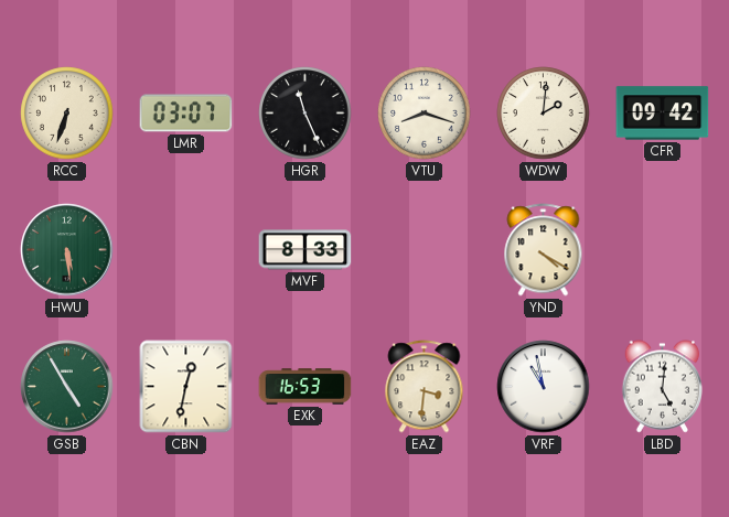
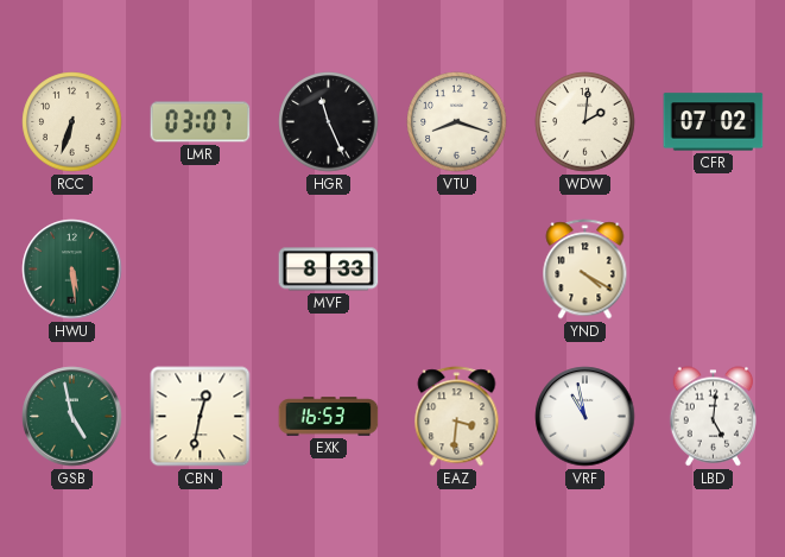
CFR: 09:42 -> 07:02
GSB: 4:55 -> 4:58
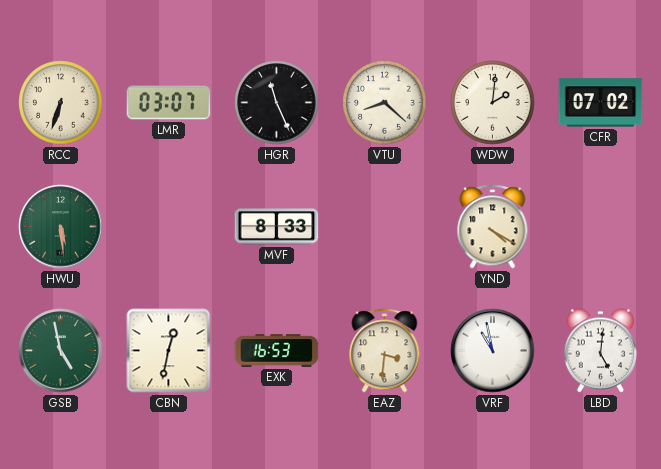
VTU: 8:18 -> 8:22
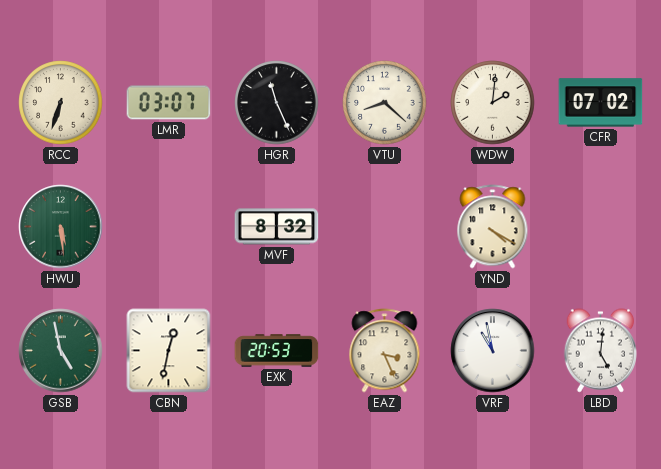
MVF: 8:33 -> 8:32
EXK: 16:53 -> 20:53
EAZ: 3:31 -> 3:26
